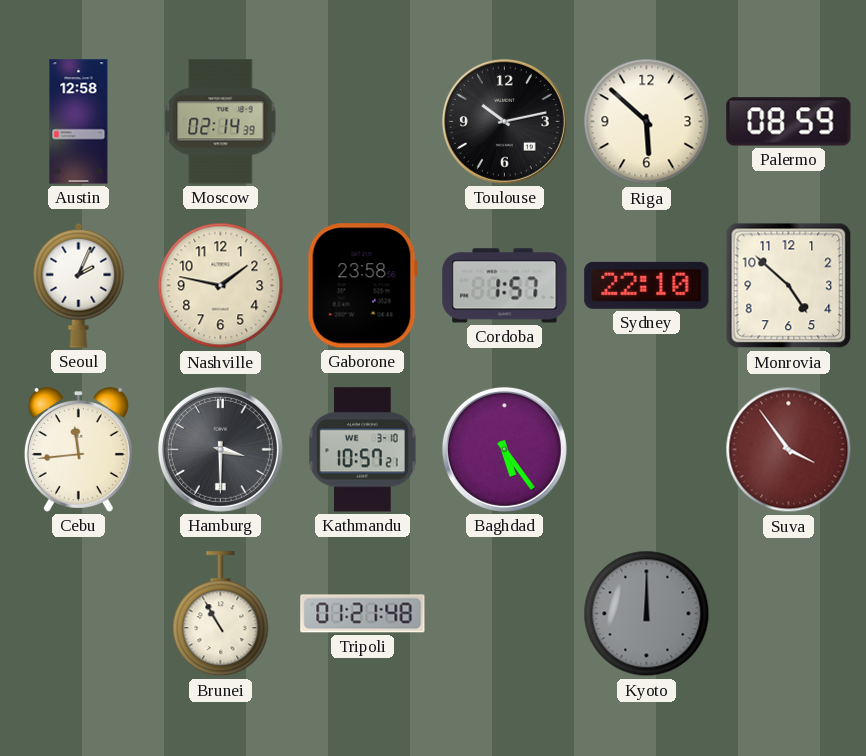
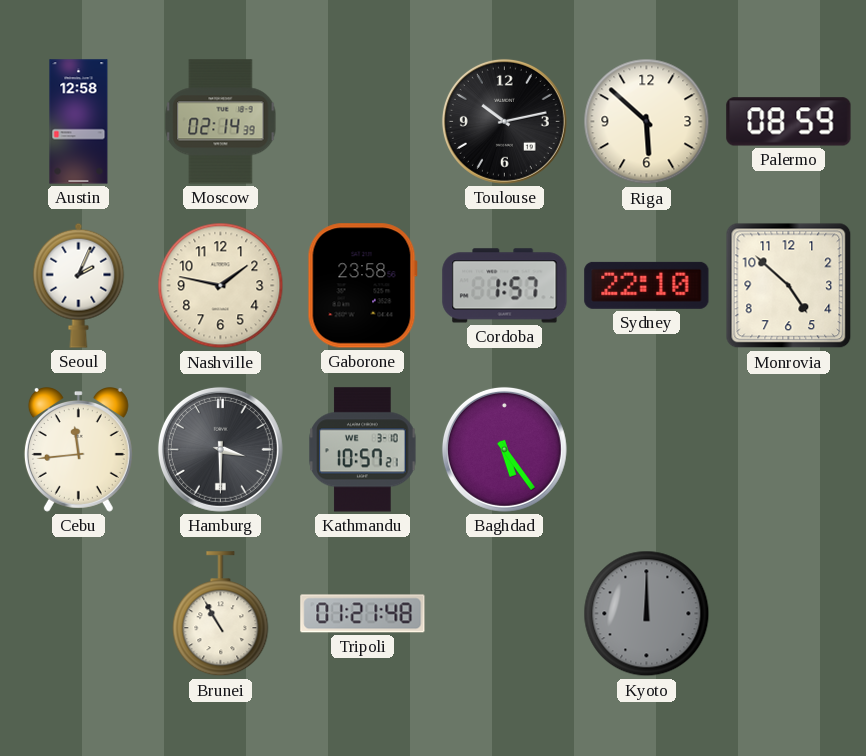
Suva: 3:54 -> none
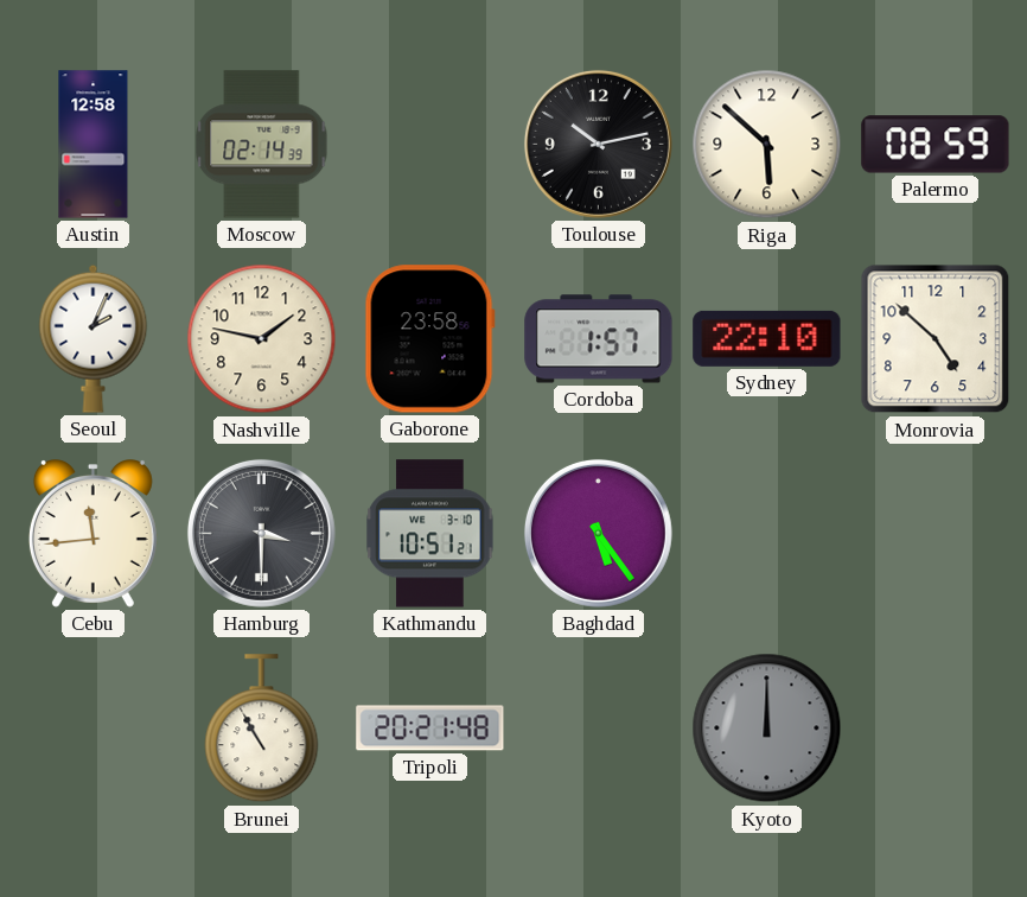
Kathmandu: 10:57 -> 10:51
Tripoli: 01:21 -> 20:21
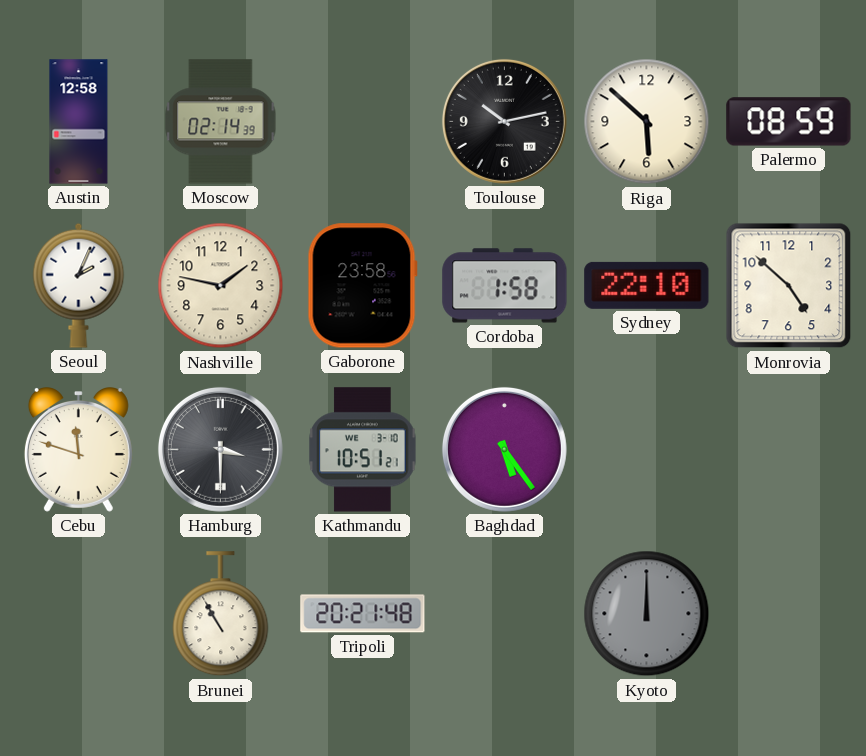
Cordoba: 1:57 -> 1:58
Cebu: 11:44 -> 11:48
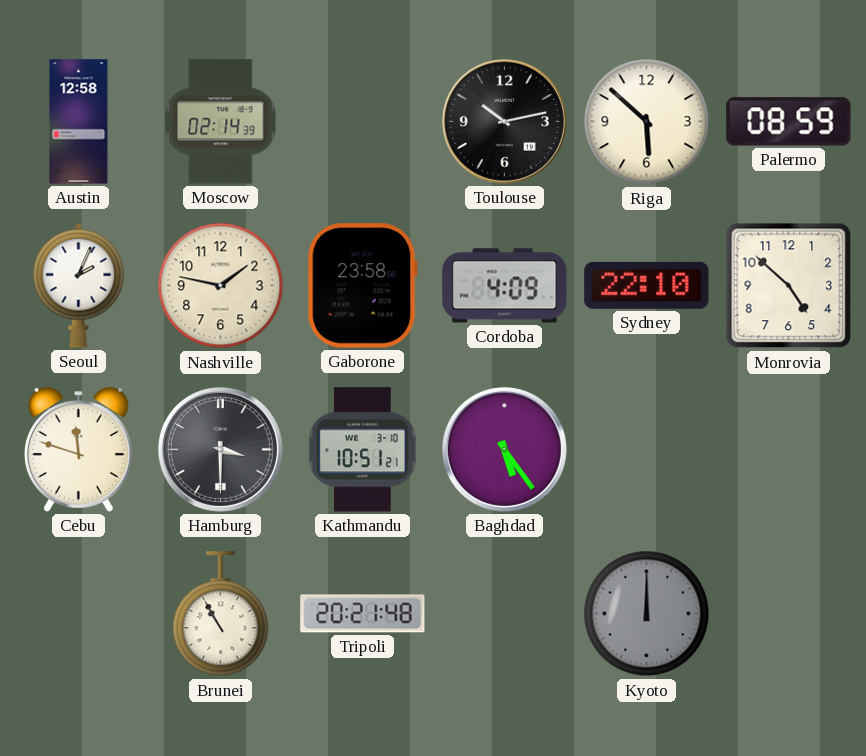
Cordoba: 1:58 -> 4:09
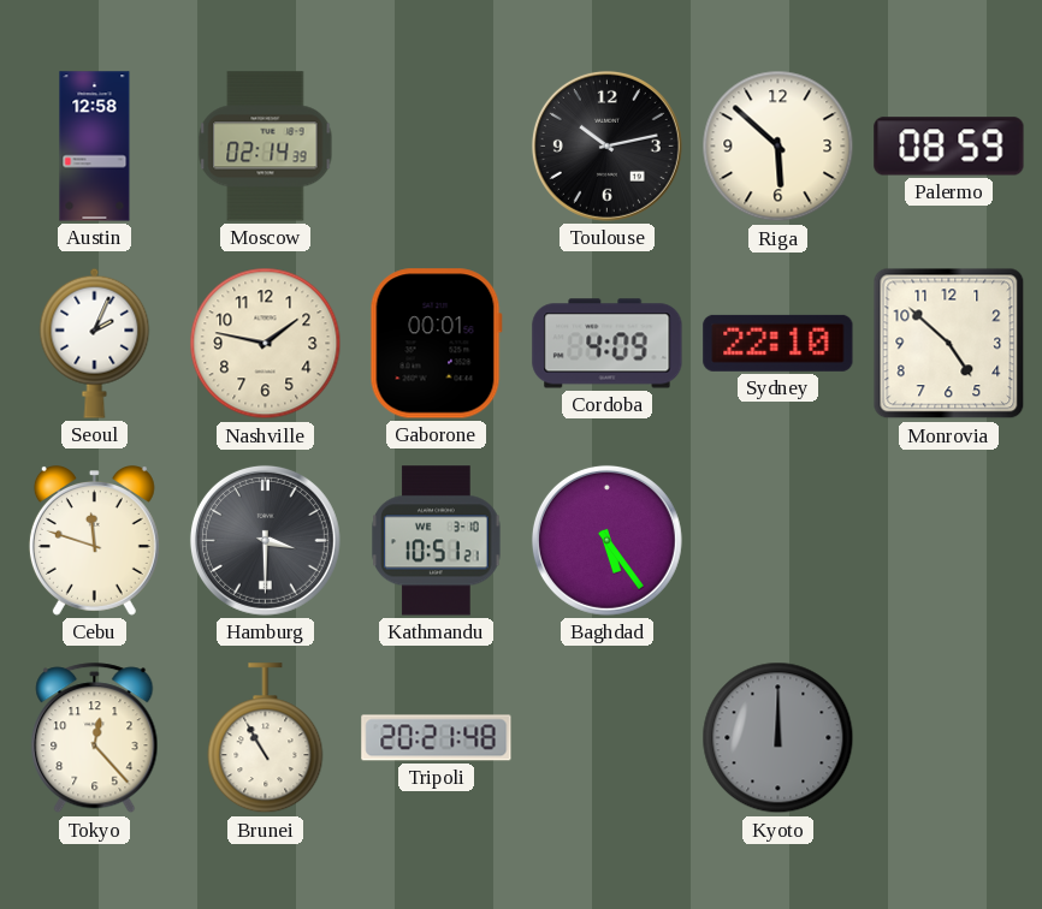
Gaborone: 23:58 -> 00:01
Tokyo: none -> 12:23
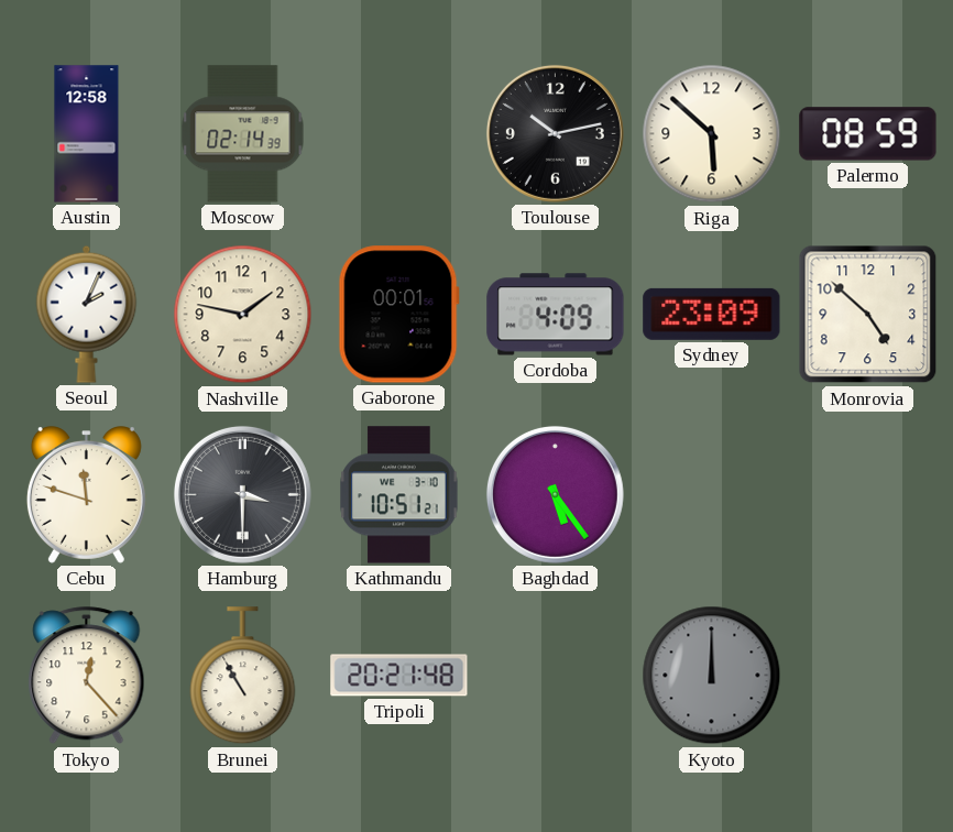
Sydney: 22:10 -> 23:09
